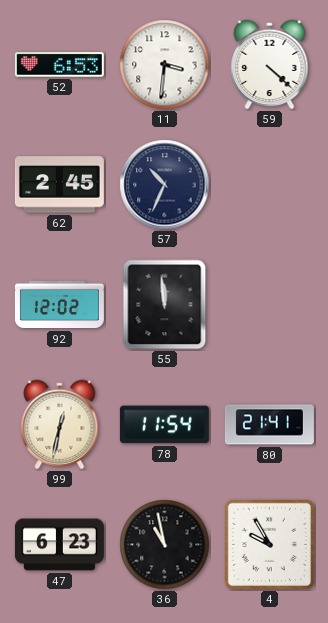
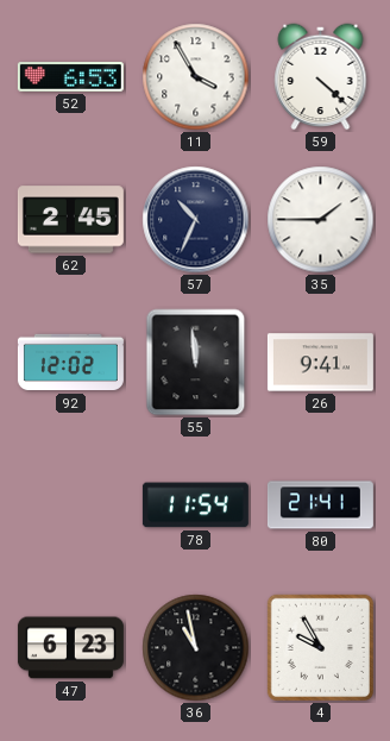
11: 3:31 -> 3:55
35: none -> 1:45
26: none -> 9:41
99: 12:32 -> none
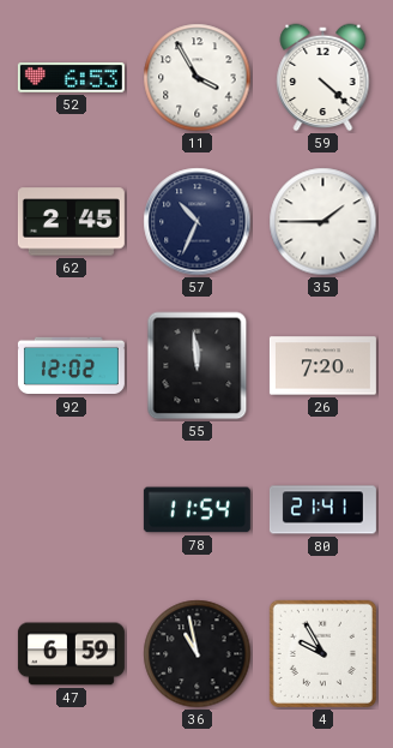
26: 9:41 -> 7:20
47: 6:23 -> 6:59
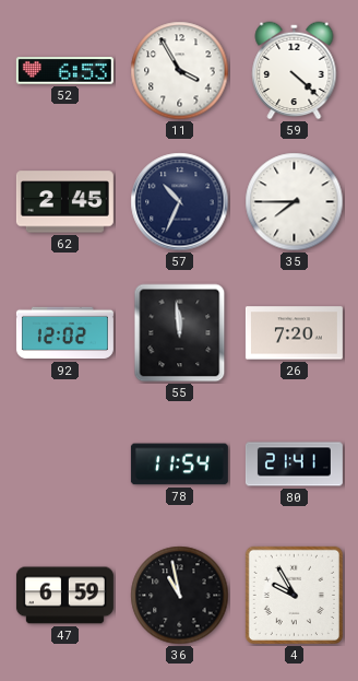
35: 1:45 -> 7:45
